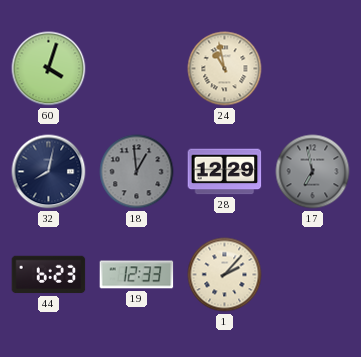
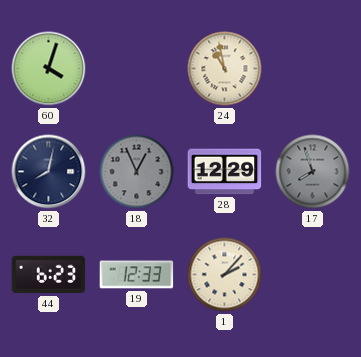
18: 12:59 -> 12:56
17: 6:58 -> 7:57
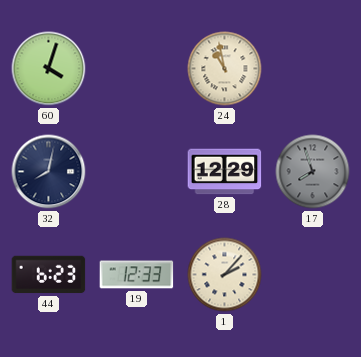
18: 12:56 -> none
